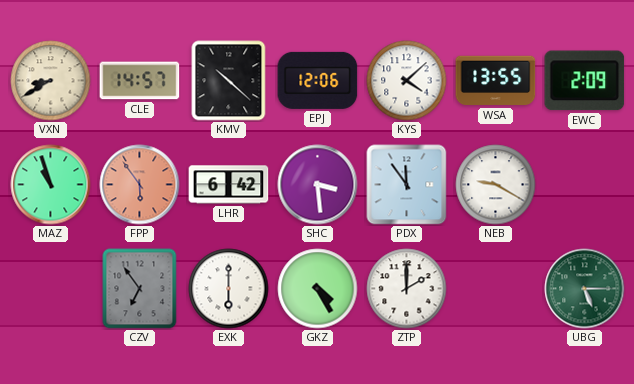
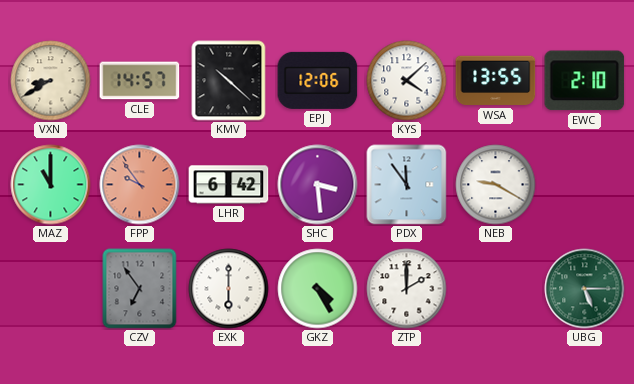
EWC: 2:09 -> 2:10
MAZ: 10:57 -> 11:00
FPP: 5:54 -> 9:54
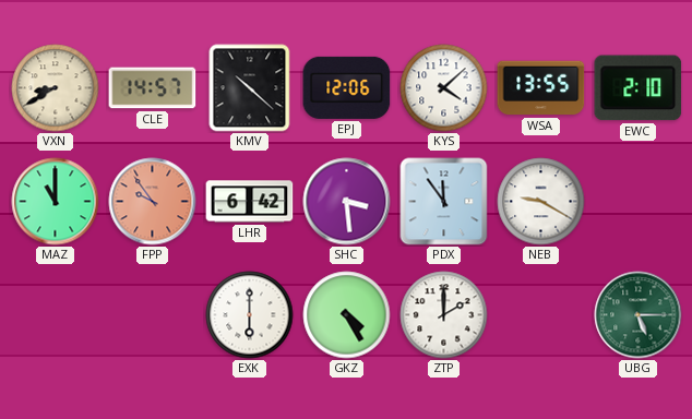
CZV: 6:54 -> none
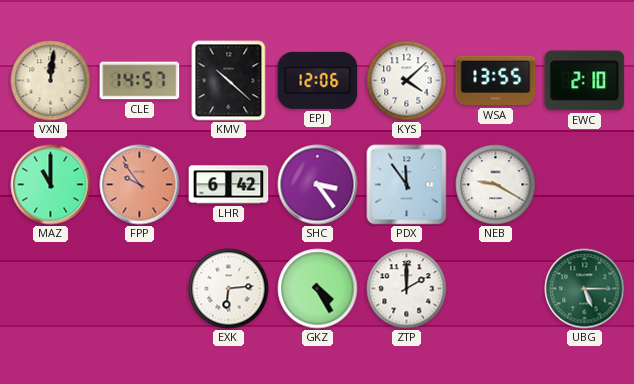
VXN: 8:40 -> 12:01
SHC: 3:29 -> 3:24
EXK: 6:00 -> 6:14
